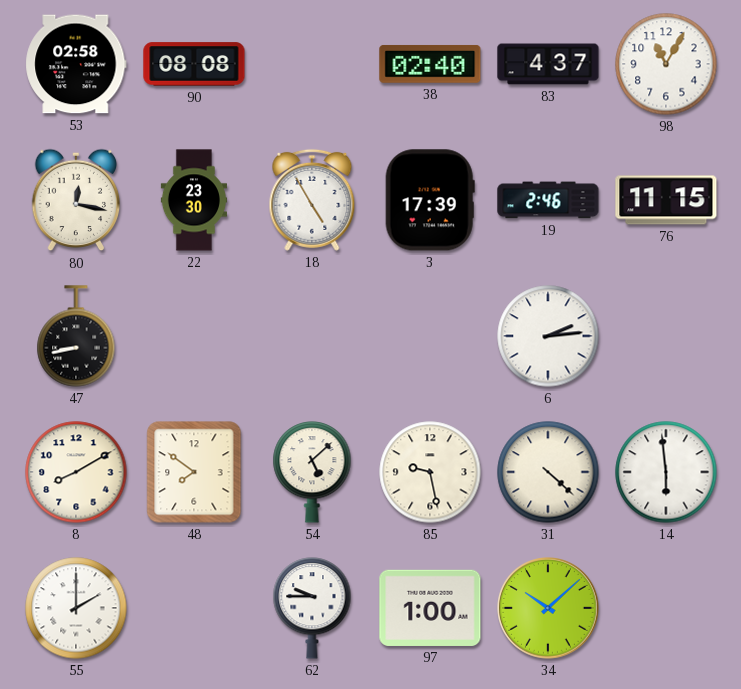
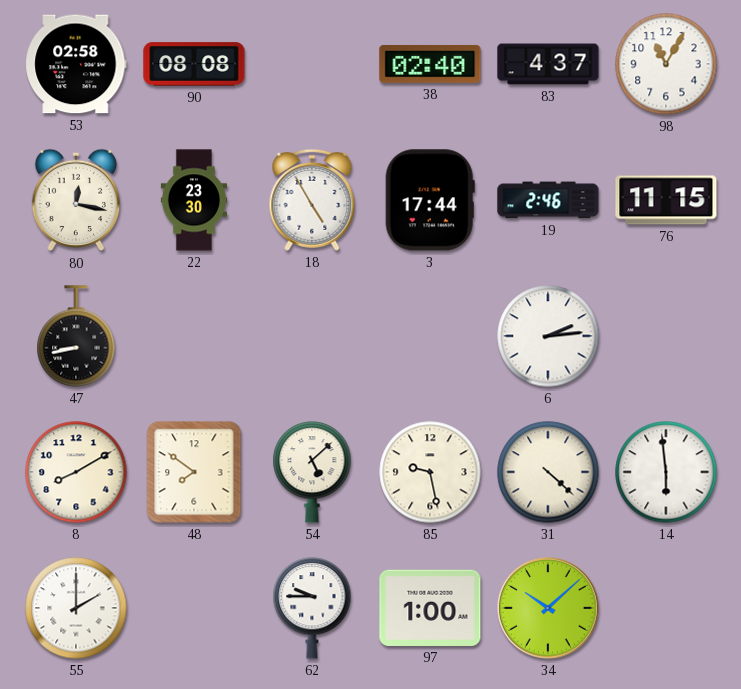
3: 17:39 -> 17:44
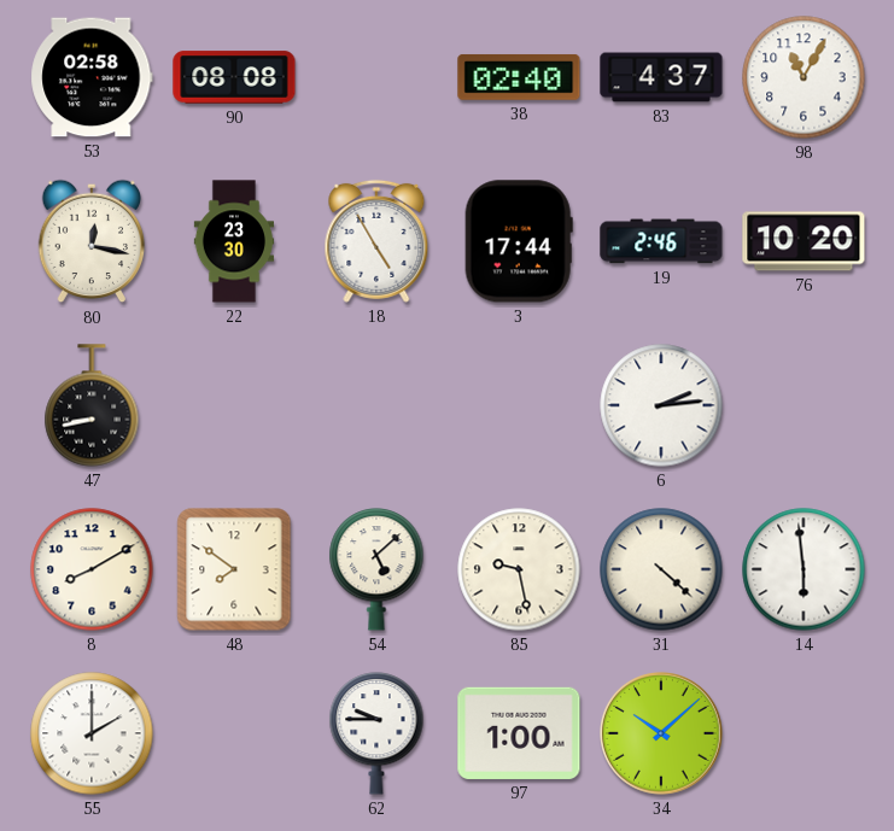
76: 11:15 -> 10:20
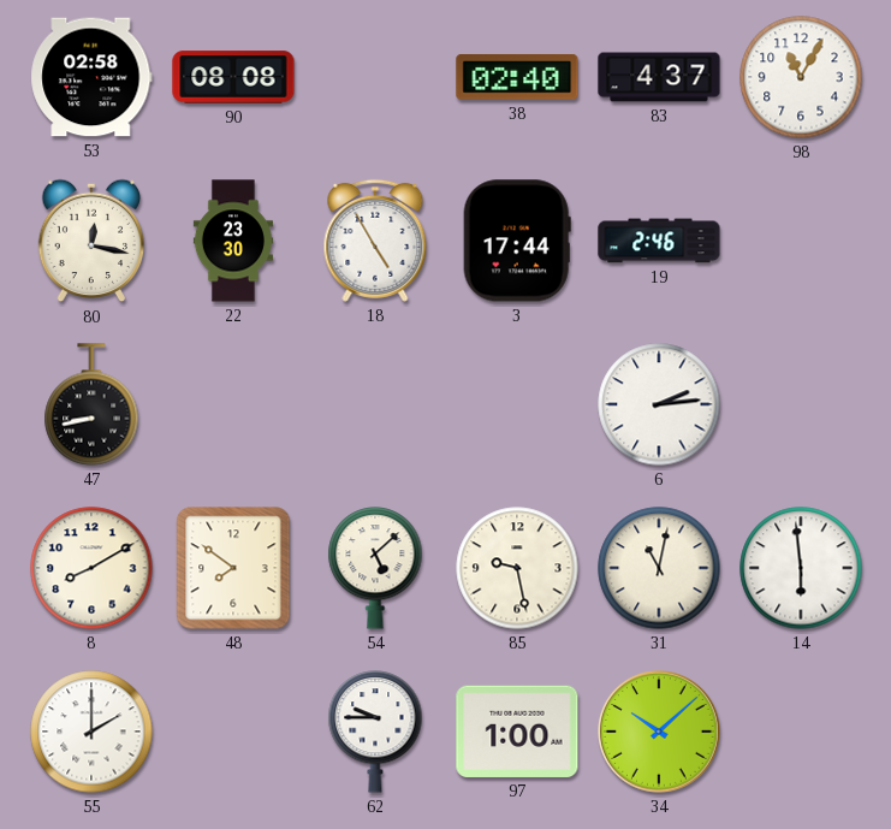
76: 10:20 -> none
31: 4:22 -> 11:02
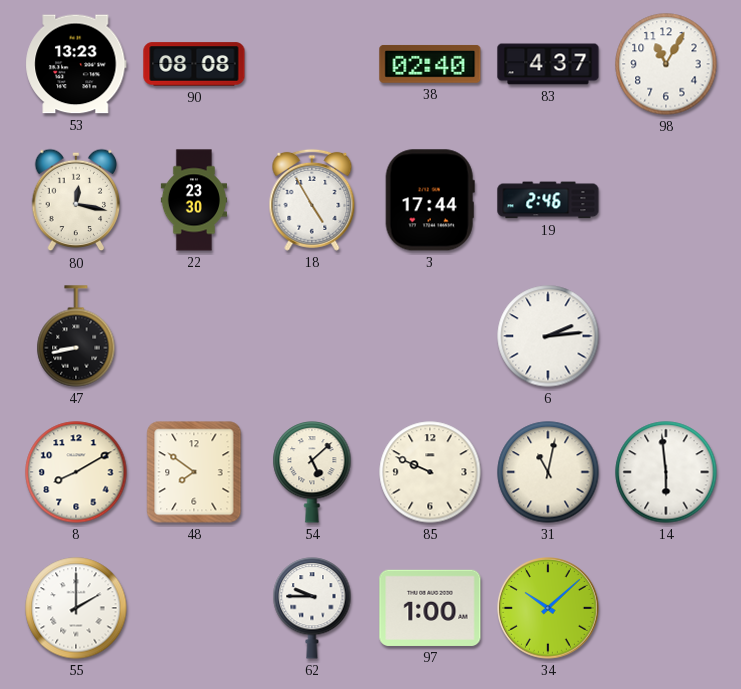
53: 02:58 -> 13:23
85: 9:28 -> 9:49
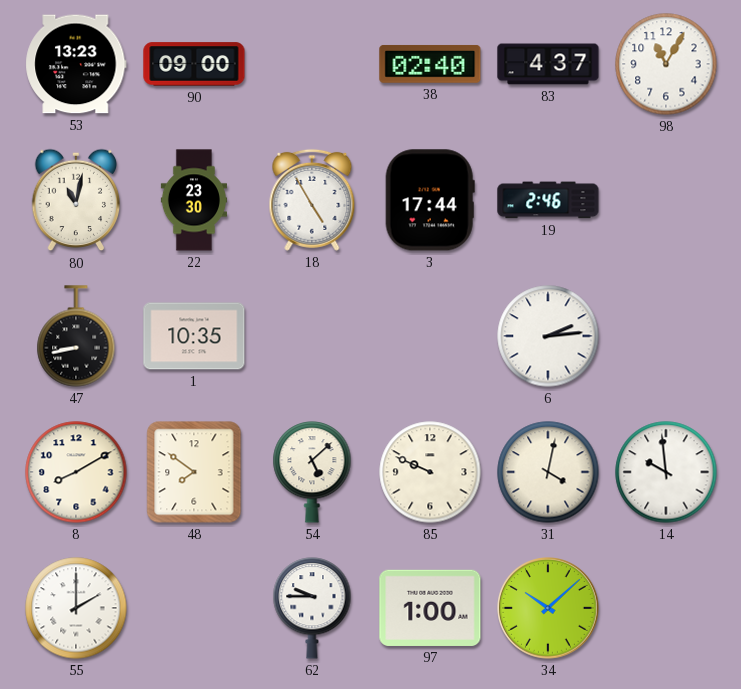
90: 08:08 -> 09:00
80: 12:17 -> 11:02
1: none -> 10:35
31: 11:02 -> 4:02
14: 5:59 -> 9:59
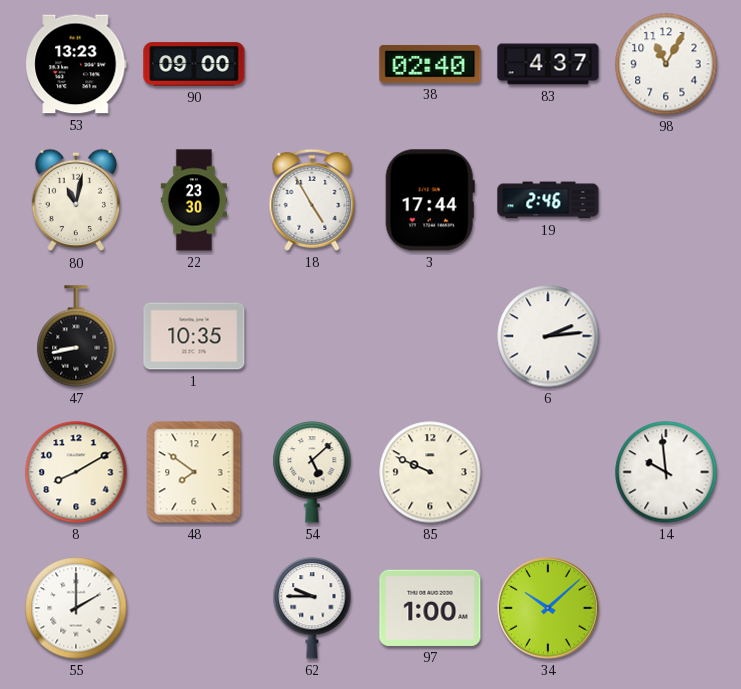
31: 4:02 -> none
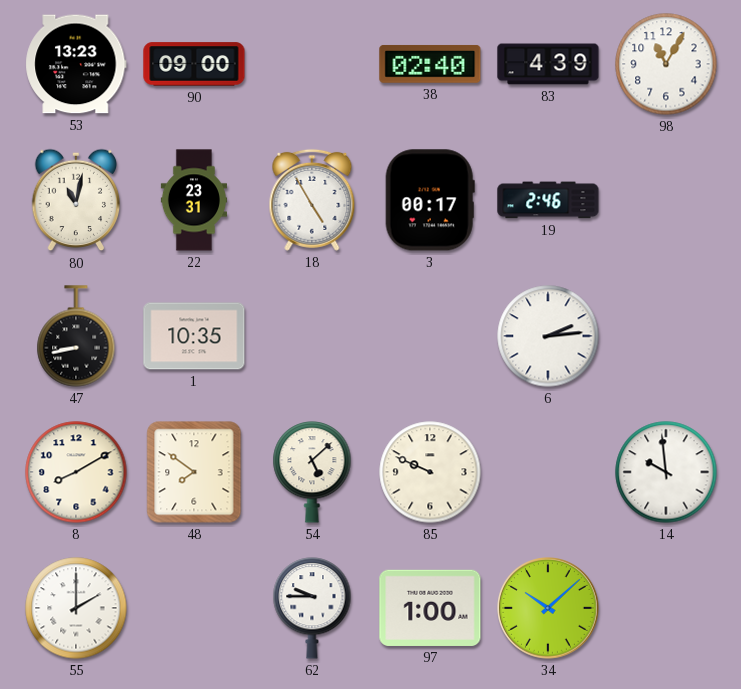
83: 4:37 -> 4:39
22: 23:30 -> 23:31
3: 17:44 -> 00:17
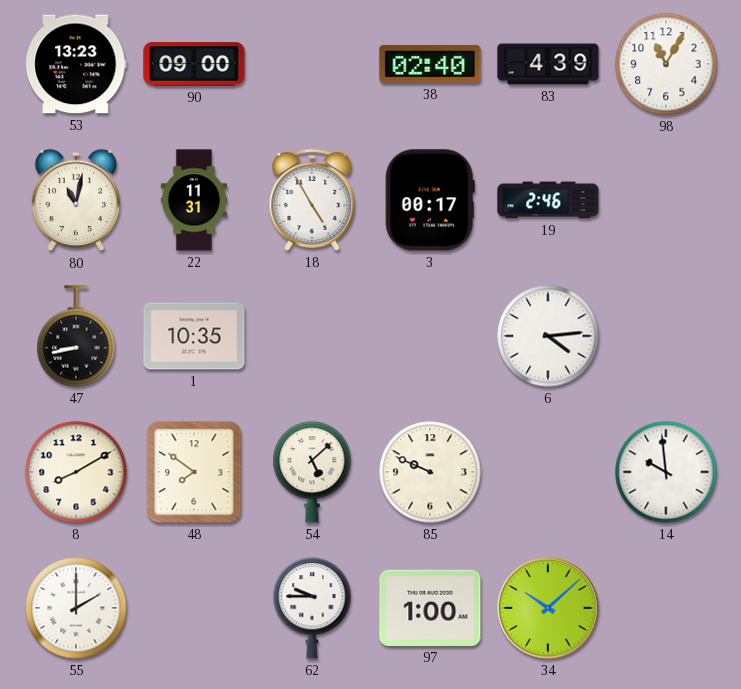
22: 23:31 -> 11:31
6: 2:14 -> 4:14
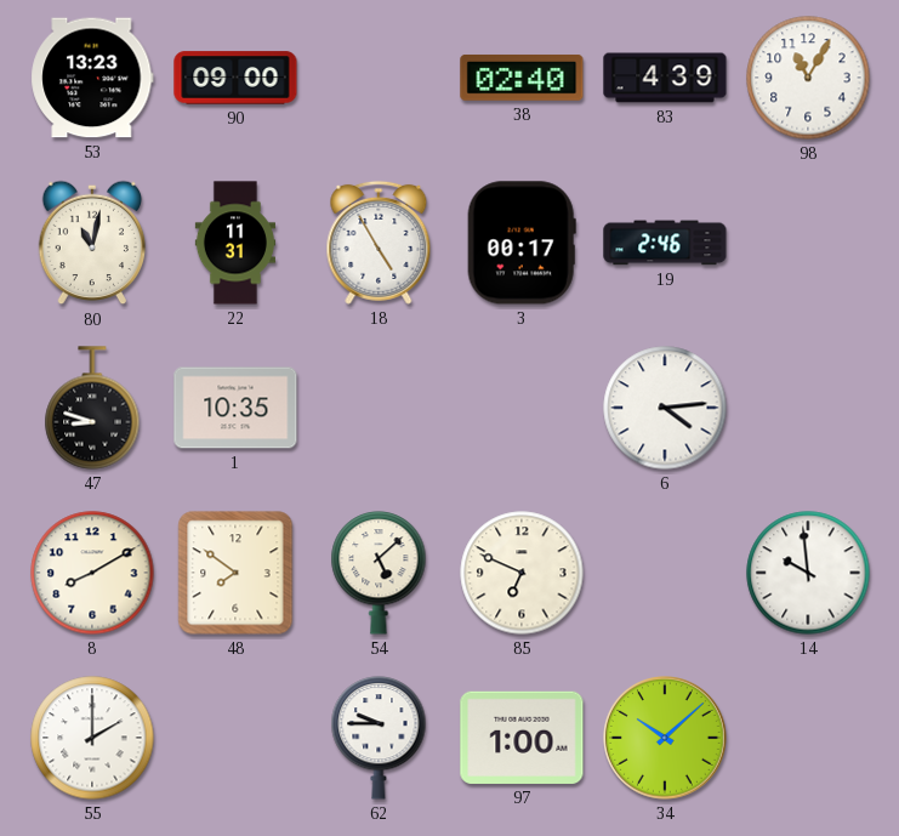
47: 8:43 -> 8:48
85: 9:49 -> 6:49
